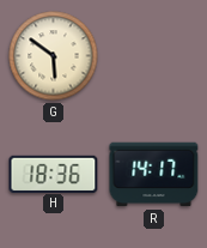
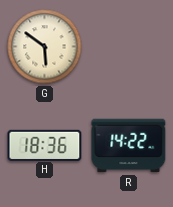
R: 14:17 -> 14:22
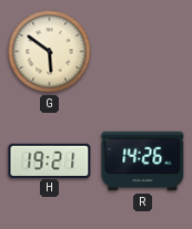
H: 18:36 -> 19:21
R: 14:22 -> 14:26
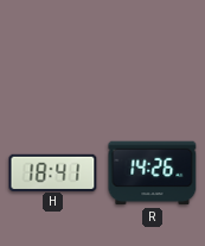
G: 5:51 -> none
H: 19:21 -> 18:41
